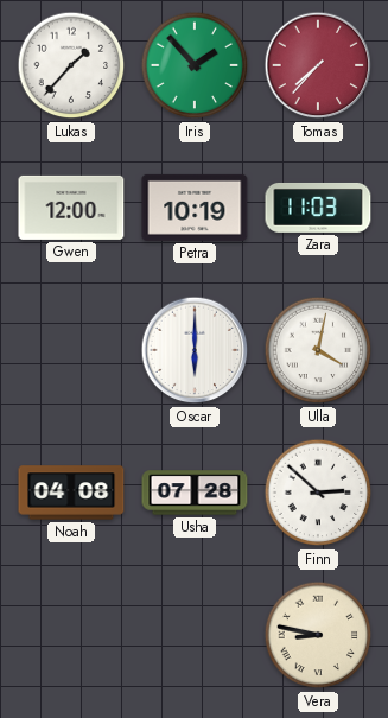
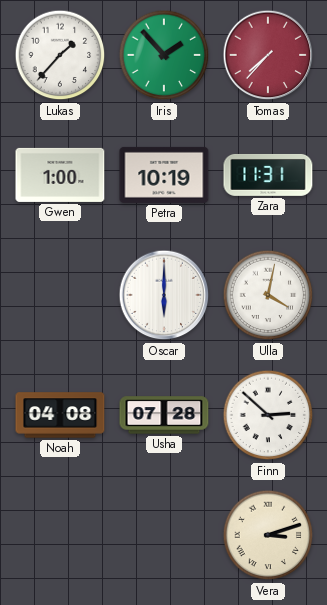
Gwen: 12:00 -> 1:00
Zara: 11:03 -> 11:31
Vera: 8:47 -> 3:12
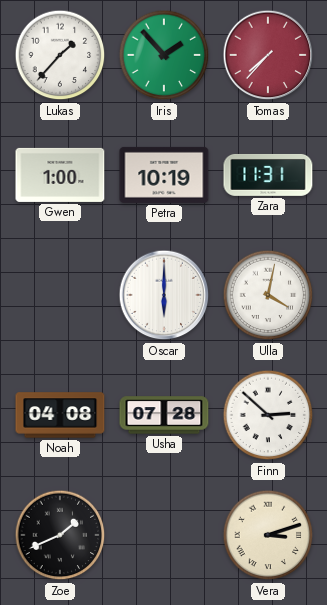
Zoe: none -> 1:41
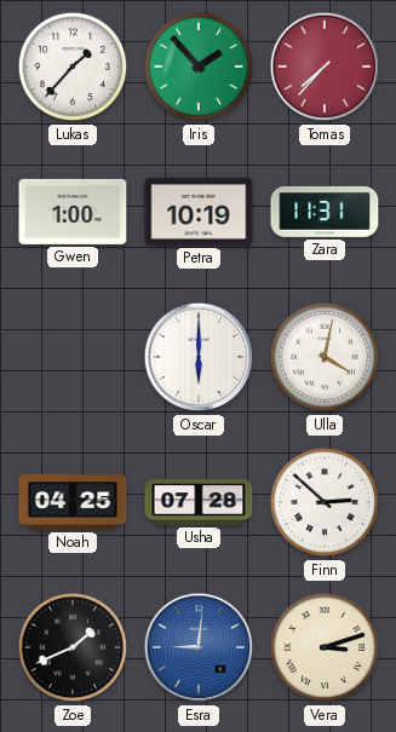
Noah: 04:08 -> 04:25
Esra: none -> 9:01
